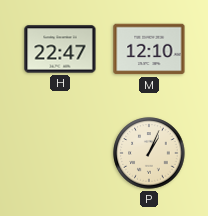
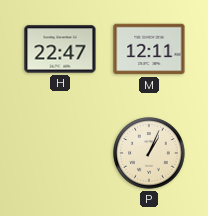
M: 12:10 -> 12:11
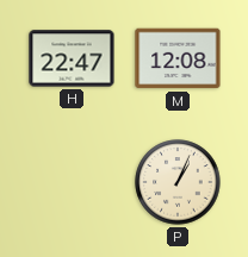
M: 12:11 -> 12:08
